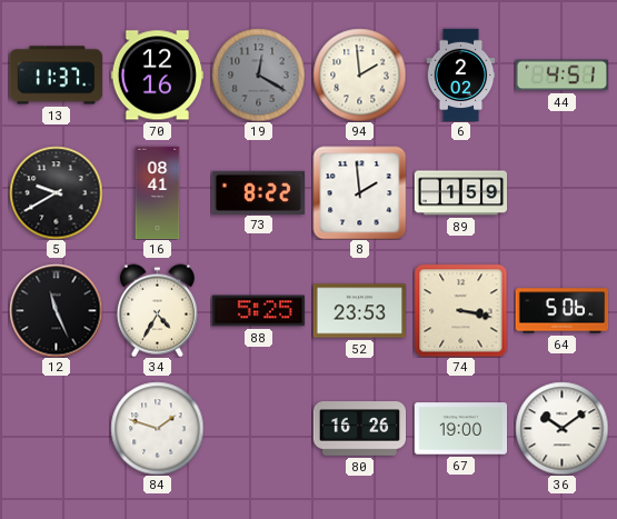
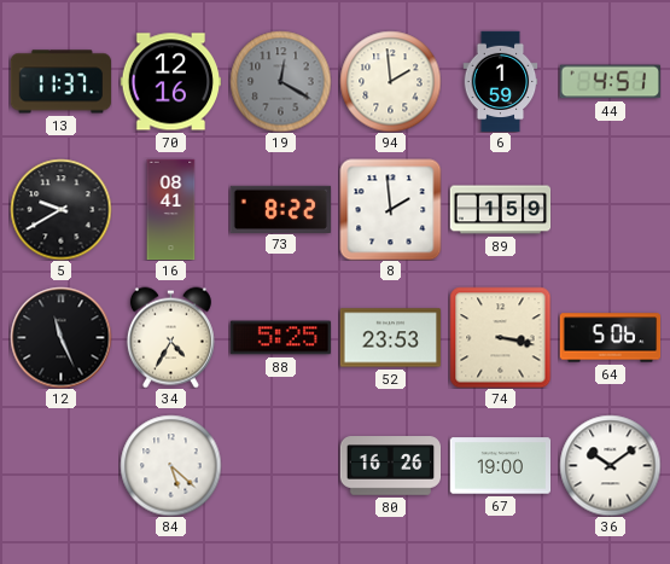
6: 2:02 -> 1:59
84: 1:48 -> 5:22
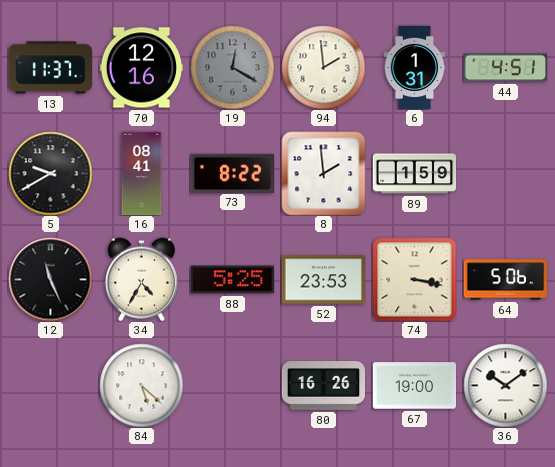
6: 1:59 -> 1:31
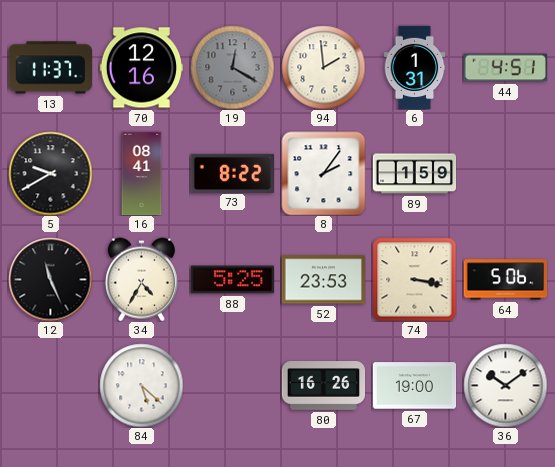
8: 1:59 -> 2:06
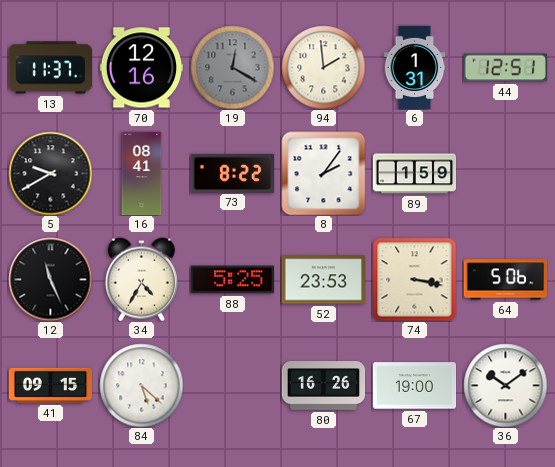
44: 4:51 -> 12:51
41: none -> 09:15
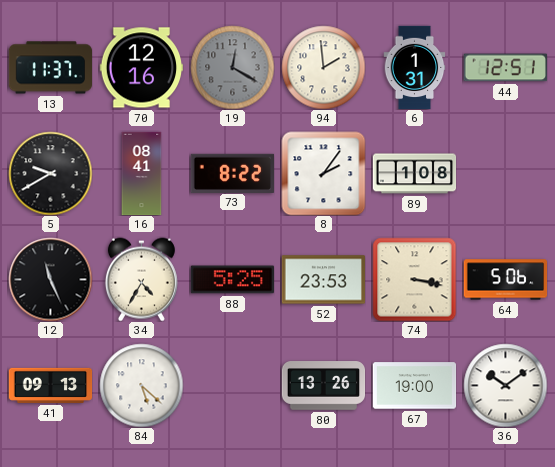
89: 1:59 -> 1:08
41: 09:15 -> 09:13
80: 16:26 -> 13:26
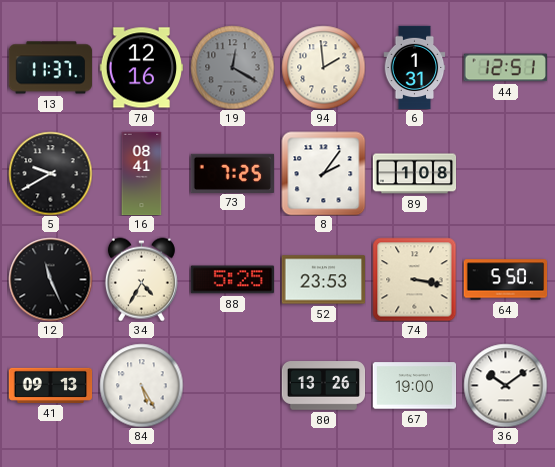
73: 8:22 -> 7:25
64: 5:06 -> 5:50
84: 5:22 -> 5:25
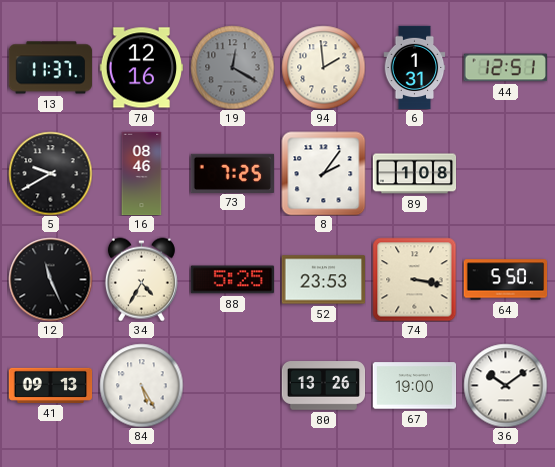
16: 08:41 -> 08:46
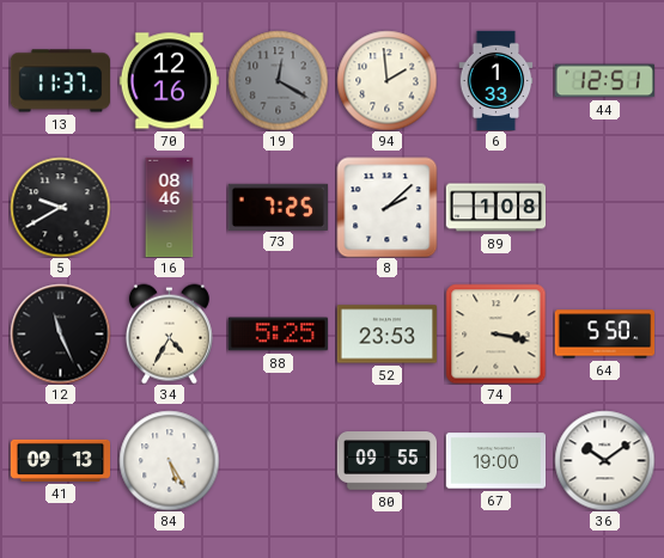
6: 1:31 -> 1:33
8: 2:06 -> 2:08
80: 13:26 -> 09:55
